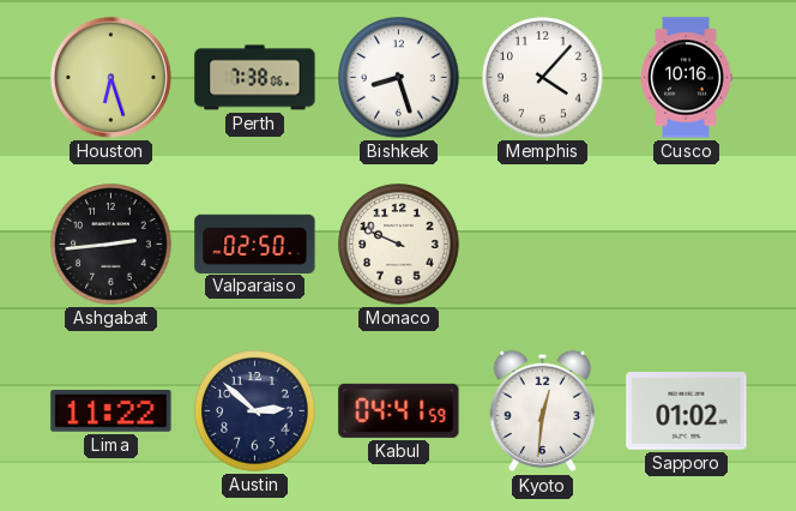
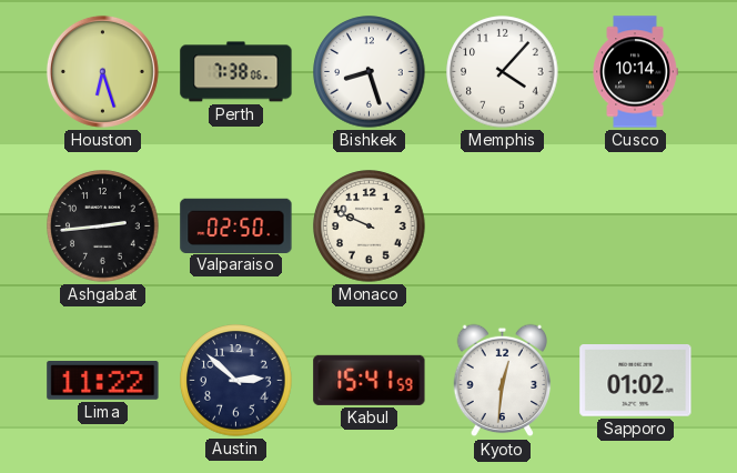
Cusco: 10:16 -> 10:14
Kabul: 04:41 -> 15:41
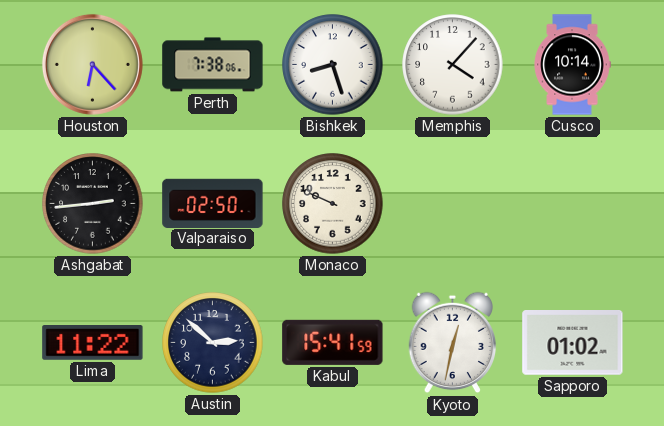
Houston: 6:27 -> 6:23
Kyoto: 12:31 -> 12:32
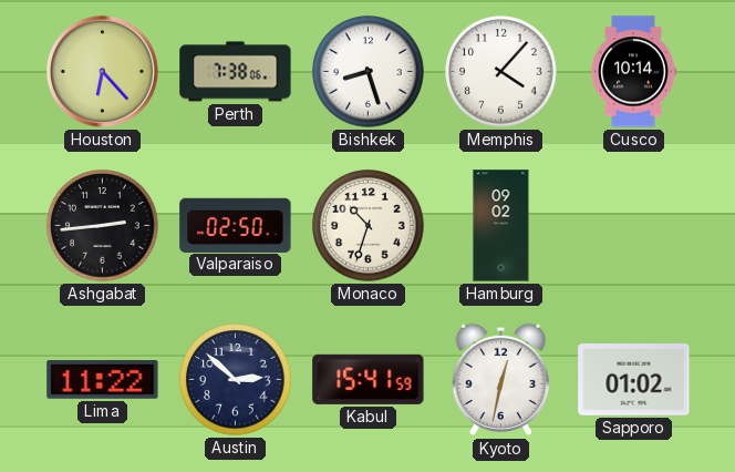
Monaco: 9:49 -> 10:33
Hamburg: none -> 09:02
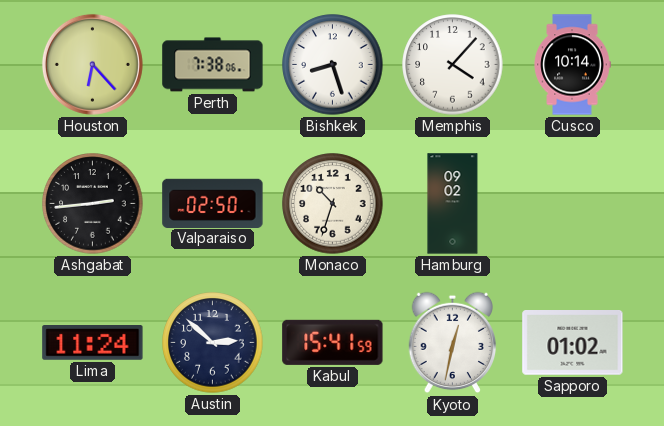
Lima: 11:22 -> 11:24
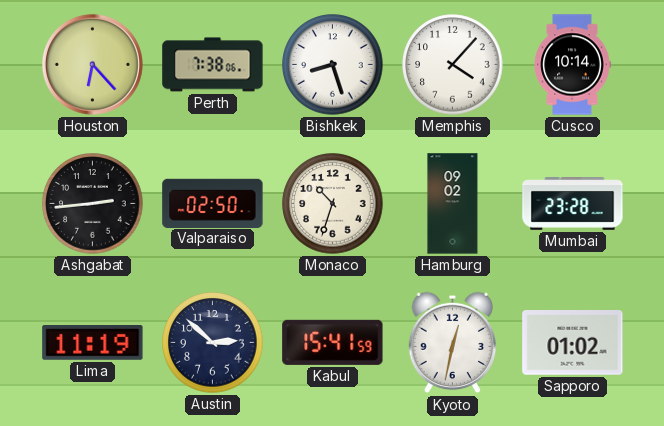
Mumbai: none -> 23:28
Lima: 11:24 -> 11:19
